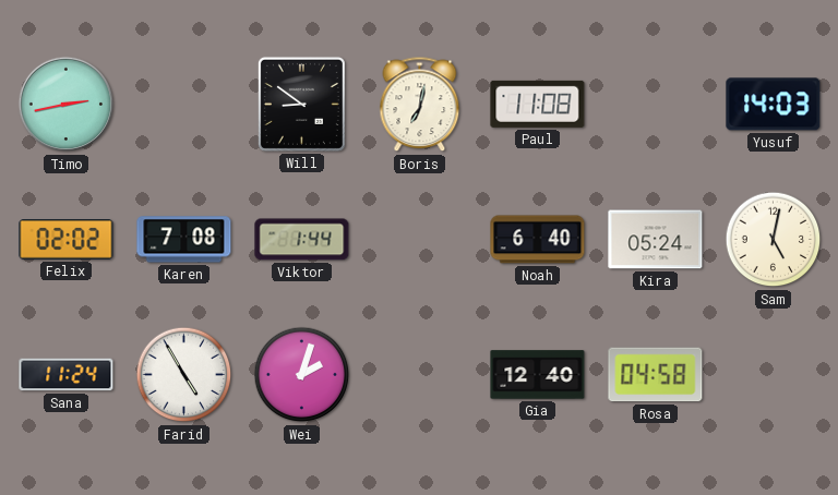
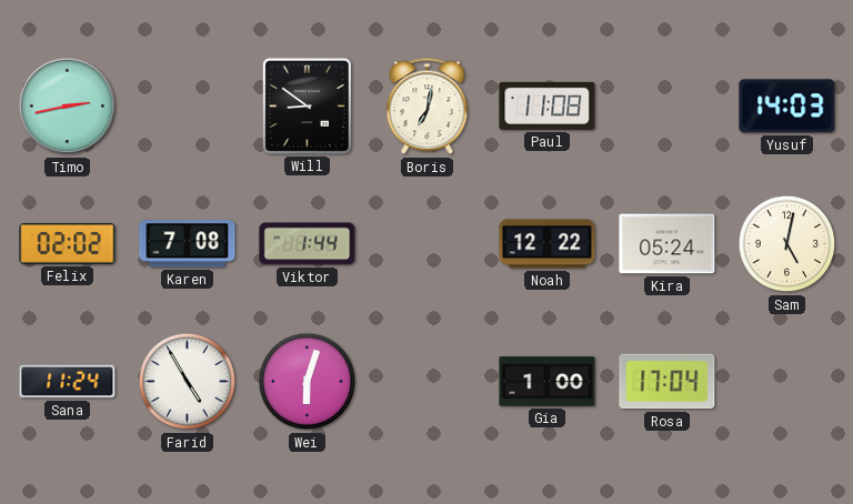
Noah: 6:40 -> 12:22
Wei: 2:03 -> 6:03
Gia: 12:40 -> 1:00
Rosa: 04:58 -> 17:04
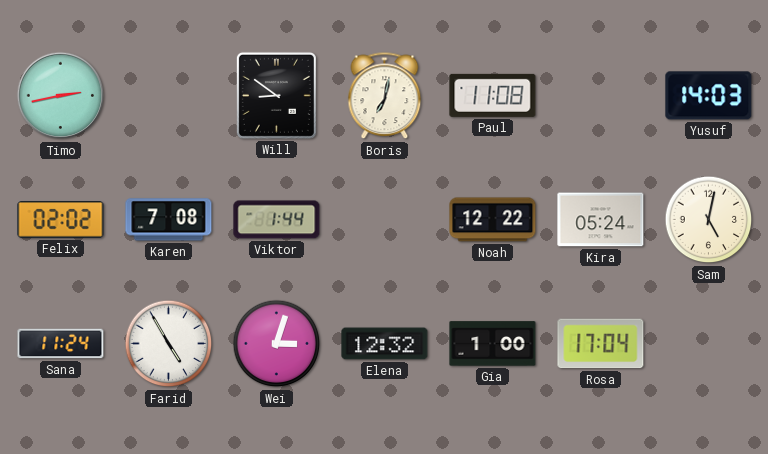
Wei: 6:03 -> 3:03
Elena: none -> 12:32
